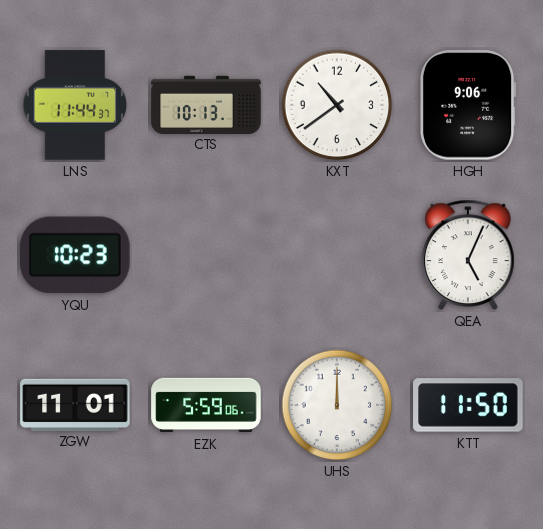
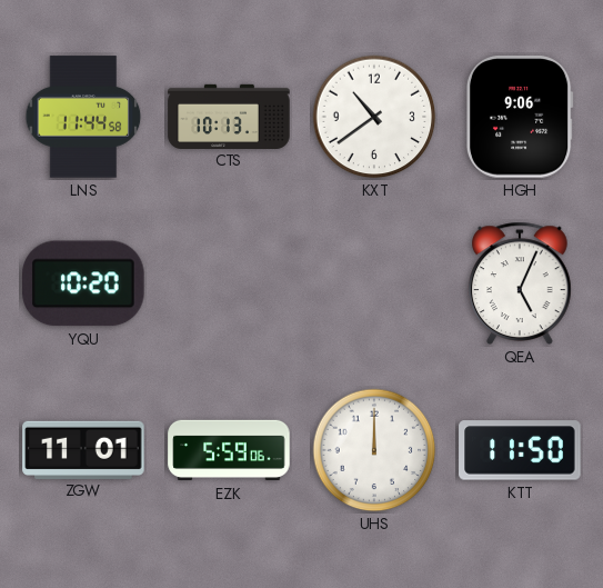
LNS: 11:44:37 -> 11:44:58
YQU: 10:23 -> 10:20
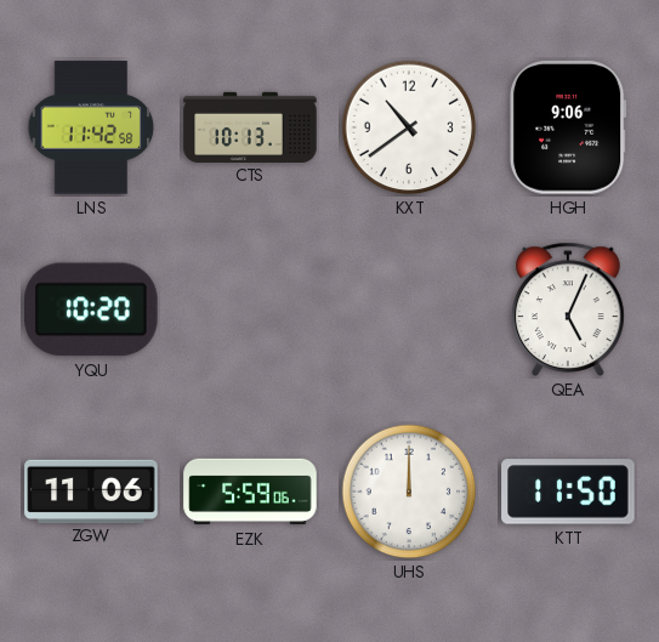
LNS: 11:44 -> 11:42
ZGW: 11:01 -> 11:06
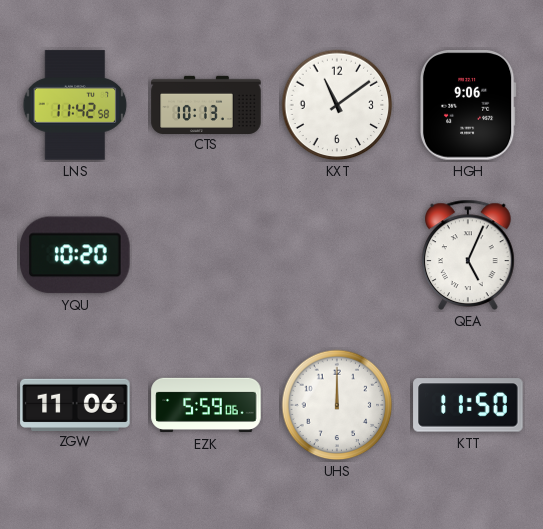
KXT: 10:39 -> 11:09
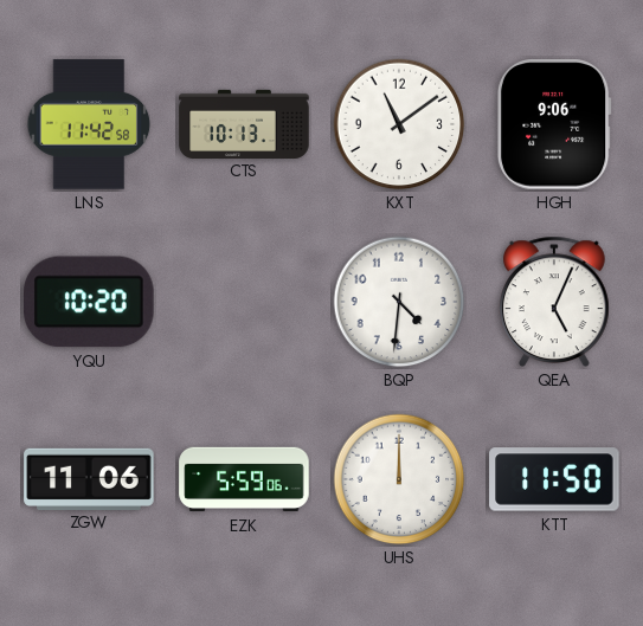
BQP: none -> 4:31
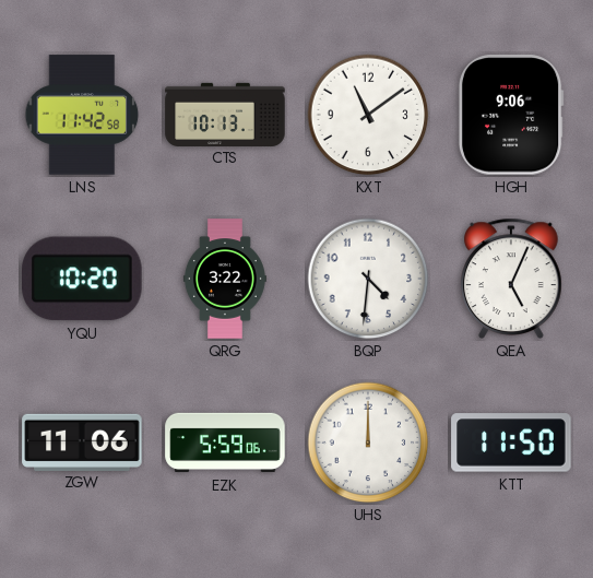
QRG: none -> 3:22
